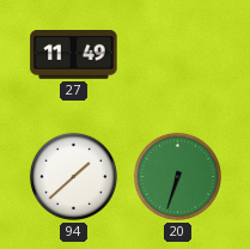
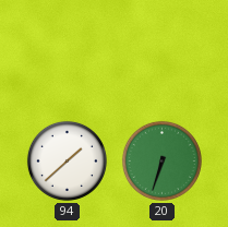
27: 11:49 -> none
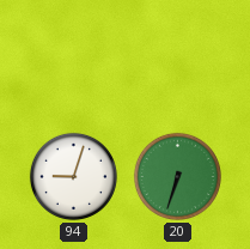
94: 1:38 -> 9:03
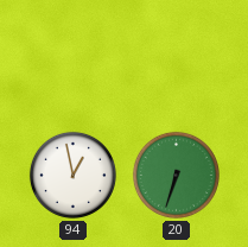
94: 9:03 -> 12:58
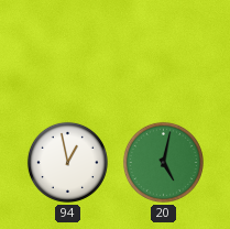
20: 6:33 -> 5:02
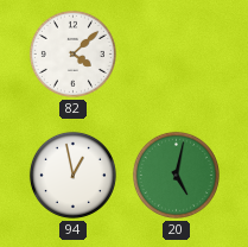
82: none -> 4:08
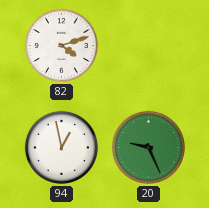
82: 4:08 -> 4:12
20: 5:02 -> 9:26
